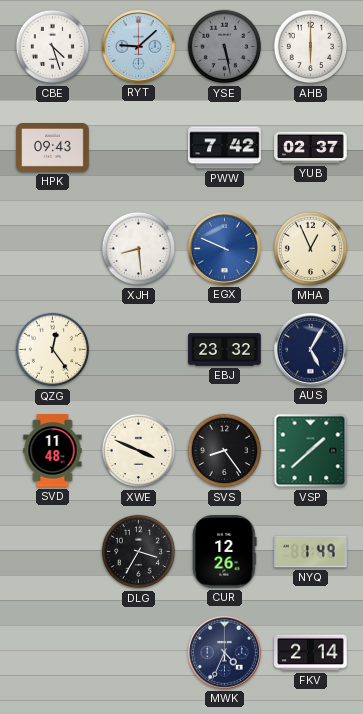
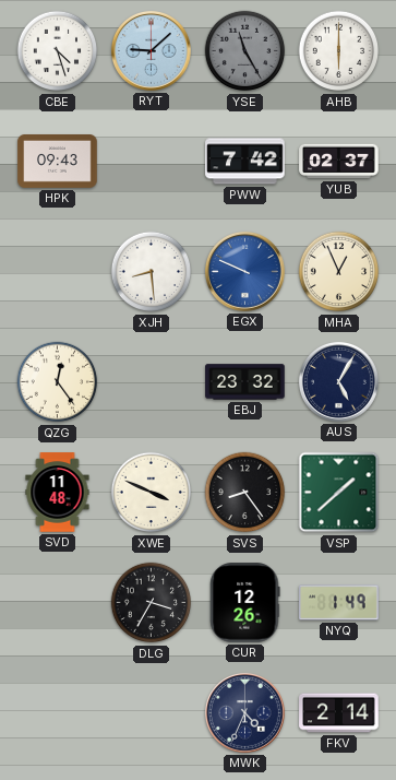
YSE: 5:28 -> 11:25
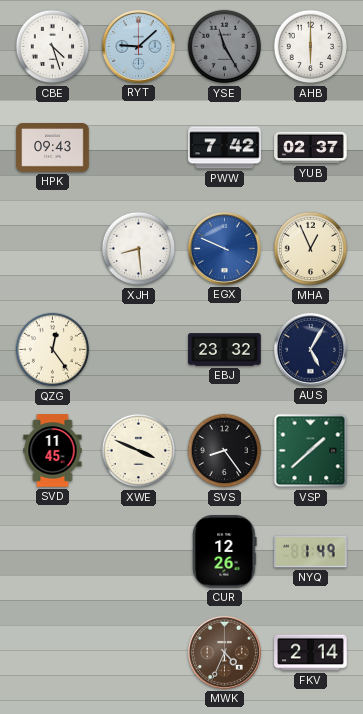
SVD: 11:48 -> 11:45
DLG: 3:35 -> none
MWK dial: navy -> brown
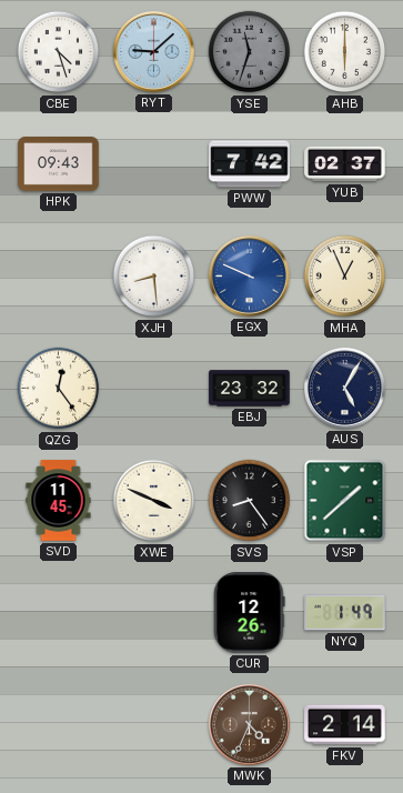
YSE: 11:25 -> 11:33
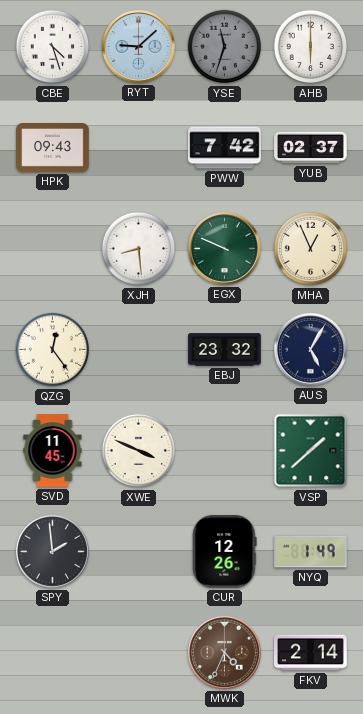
EGX dial: blue -> green
SVS: 8:24 -> none
SPY: none -> 1:59
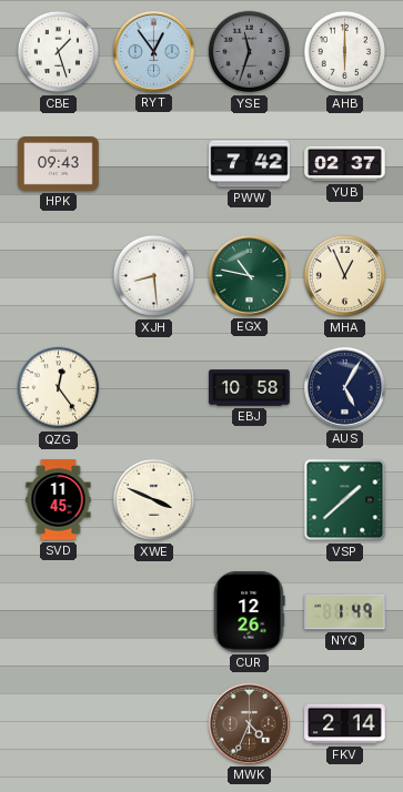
CBE: 4:27 -> 1:27
RYT: 9:08 -> 12:54
EGX: 9:49 -> 10:47
EBJ: 23:32 -> 10:58
SPY: 1:59 -> none
